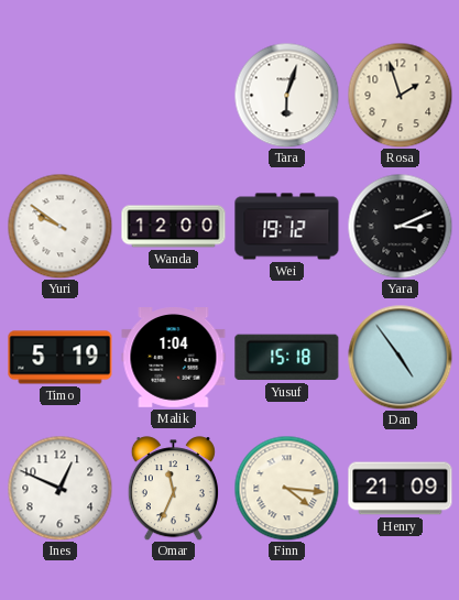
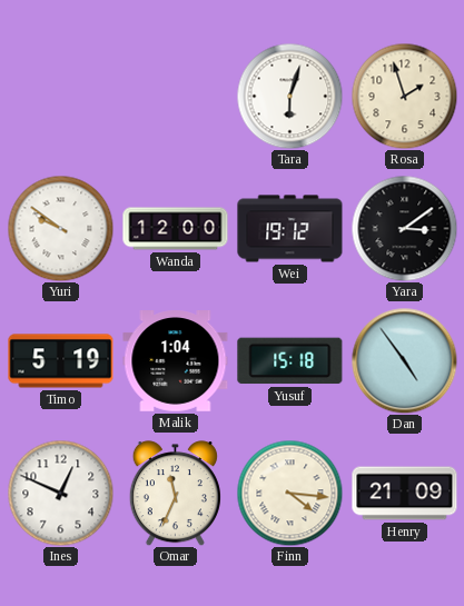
Yara: 3:11 -> 3:09
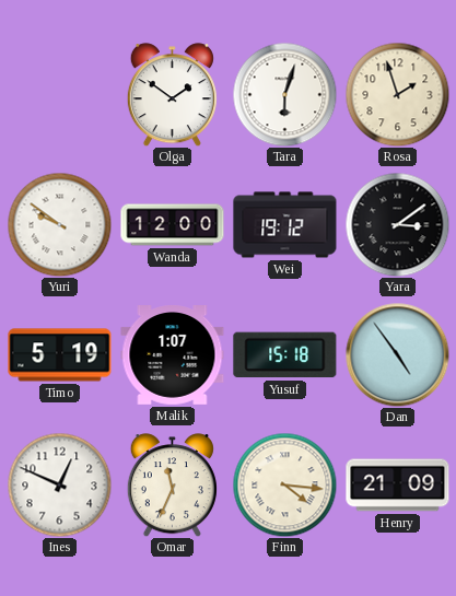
Olga: none -> 1:51
Malik: 1:04 -> 1:07
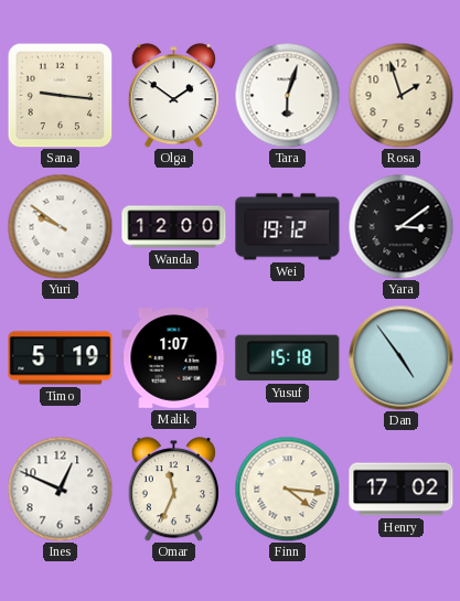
Sana: none -> 9:16
Henry: 21:09 -> 17:02
